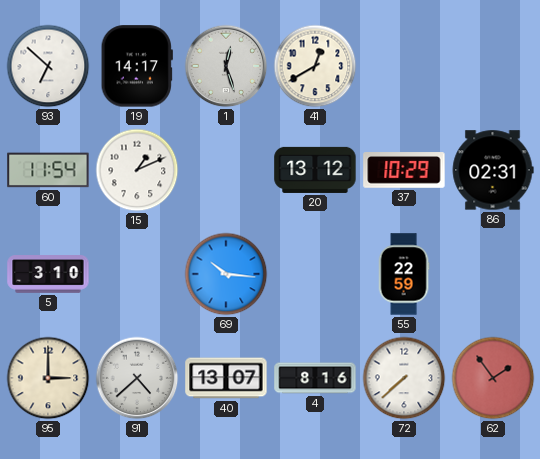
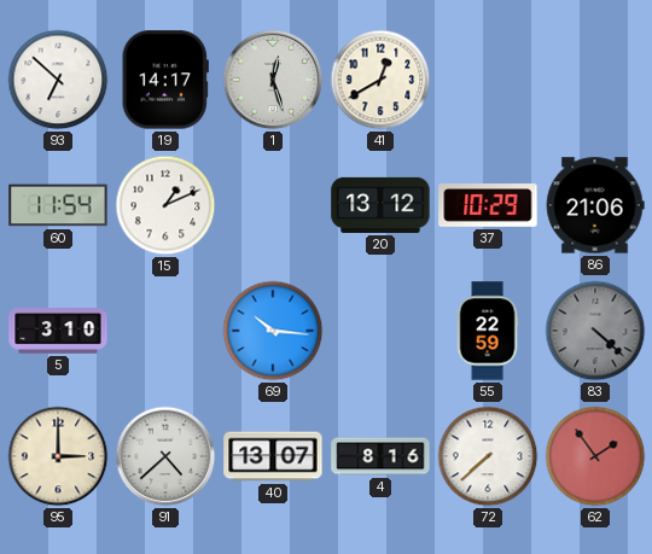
86: 02:31 -> 21:06
83: none -> 4:22
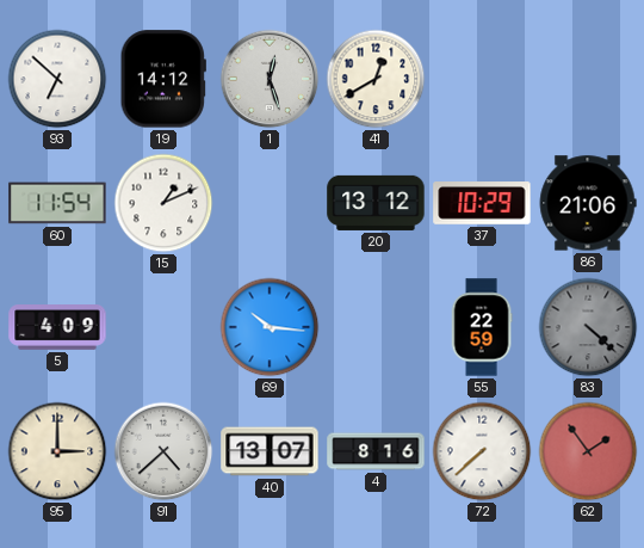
19: 14:17 -> 14:12
5: 3:10 -> 4:09
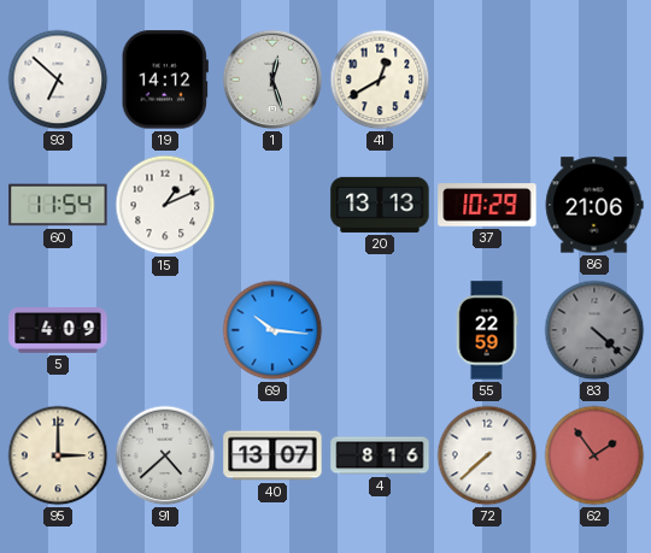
20: 13:12 -> 13:13
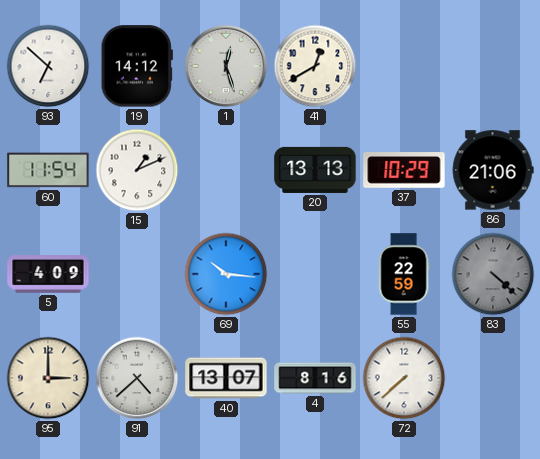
62: 1:54 -> none
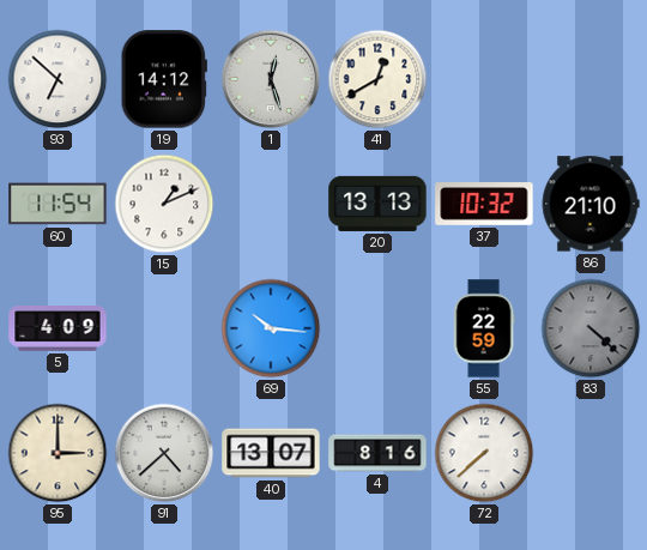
37: 10:29 -> 10:32
86: 21:06 -> 21:10
